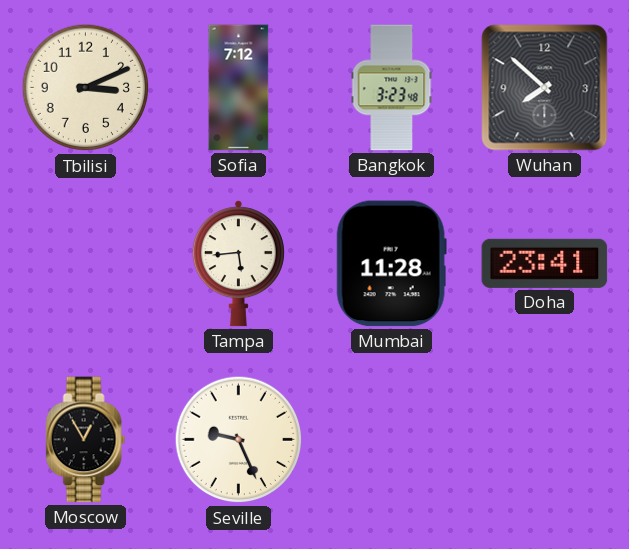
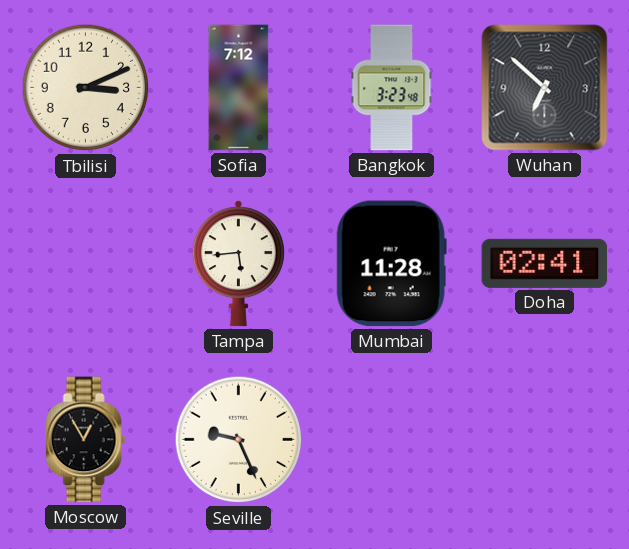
Wuhan: 7:52 -> 6:52
Doha: 23:41 -> 02:41
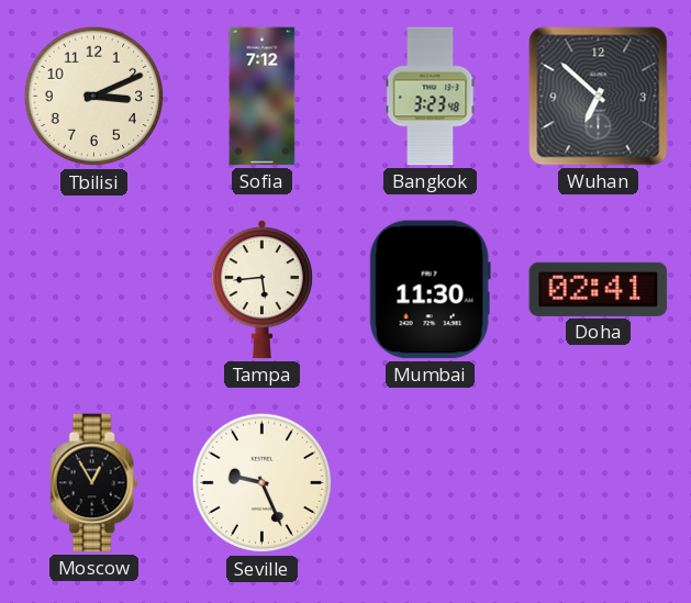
Mumbai: 11:28 -> 11:30
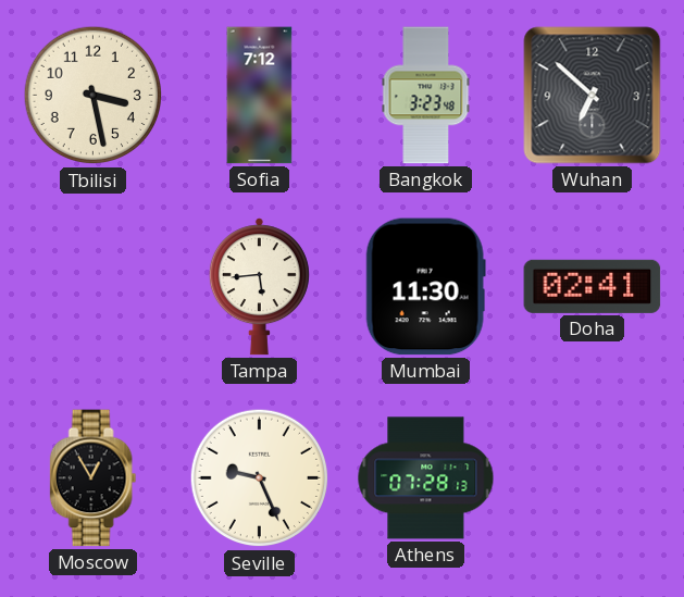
Tbilisi: 3:11 -> 3:28
Athens: none -> 07:28
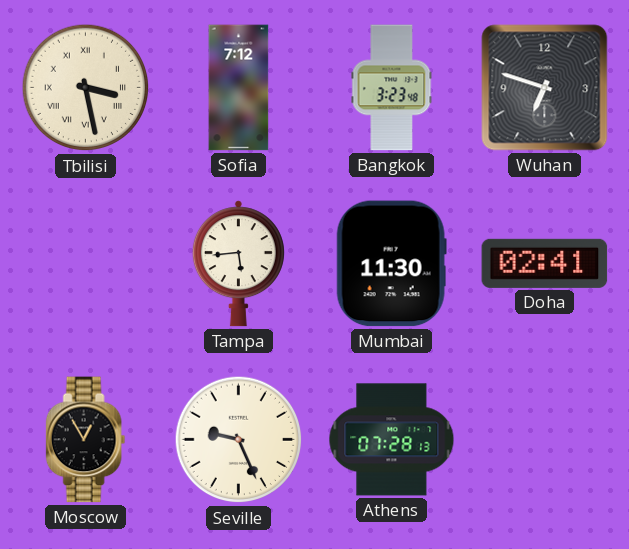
Tbilisi numerals: Arabic -> Roman
Wuhan: 6:52 -> 6:48
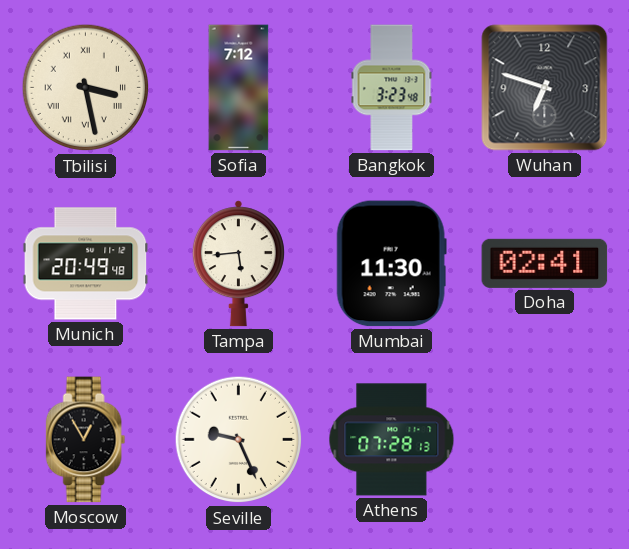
Munich: none -> 20:49
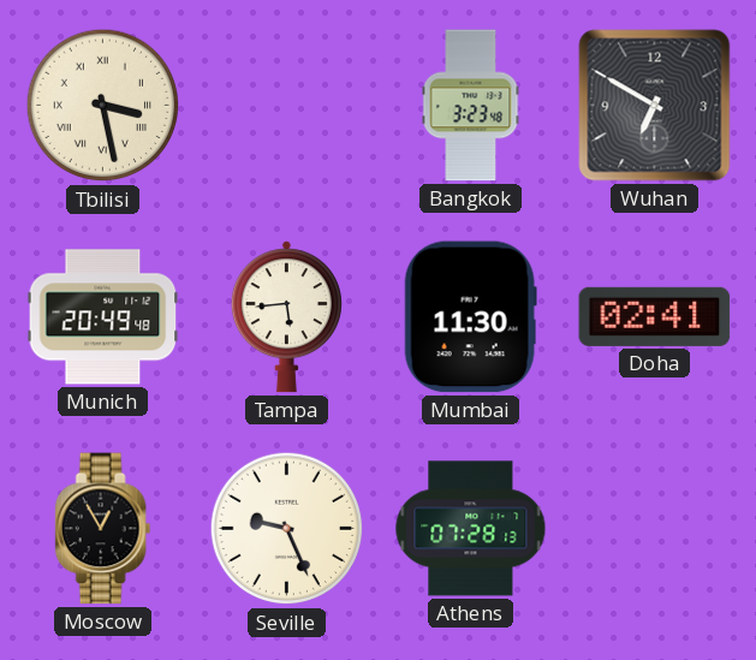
Sofia: 7:12 -> none
Wuhan: 6:48 -> 6:50
